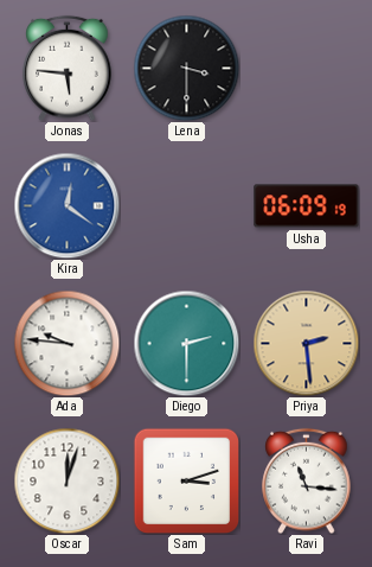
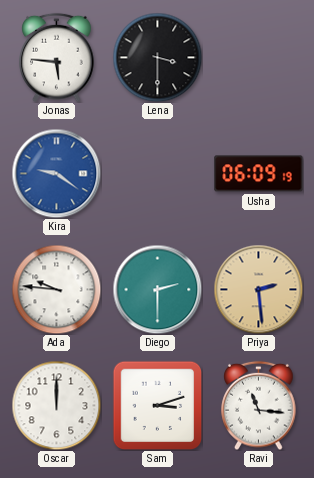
Kira: 12:21 -> 9:21
Oscar: 12:03 -> 12:00
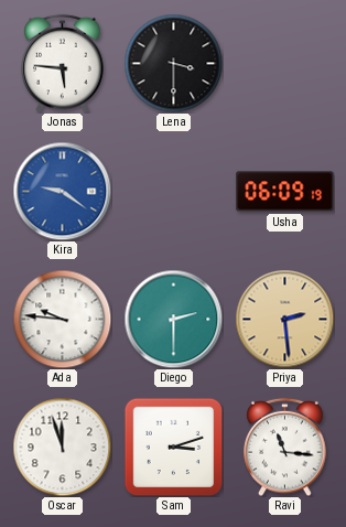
Oscar: 12:00 -> 11:57
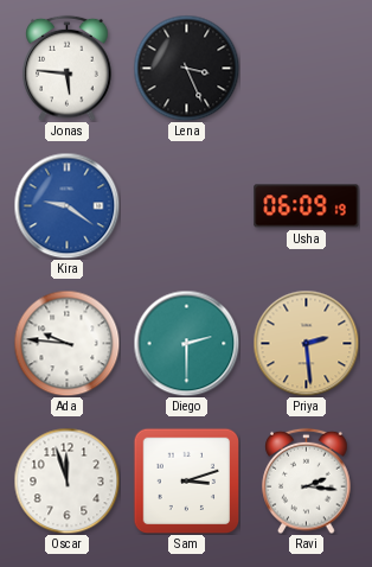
Lena: 3:30 -> 3:26
Ravi: 11:16 -> 2:16
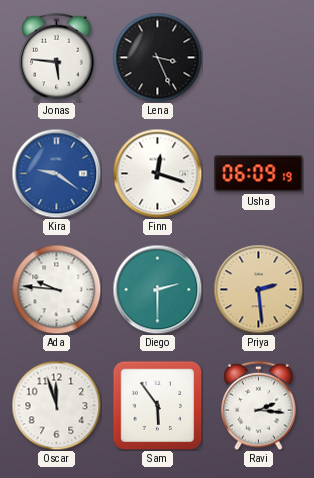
Finn: none -> 12:18
Sam: 3:12 -> 5:54
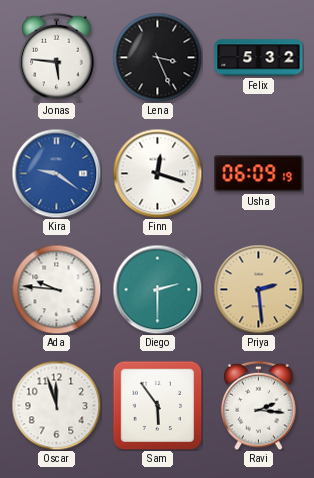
Felix: none -> 5:32
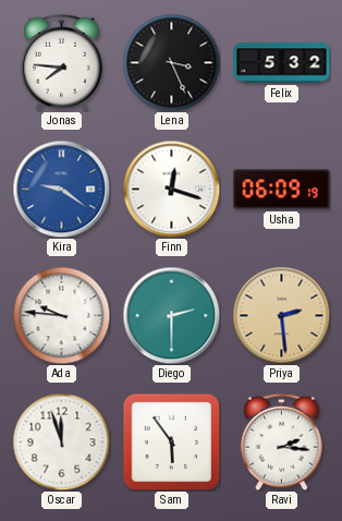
Jonas: 5:46 -> 7:46
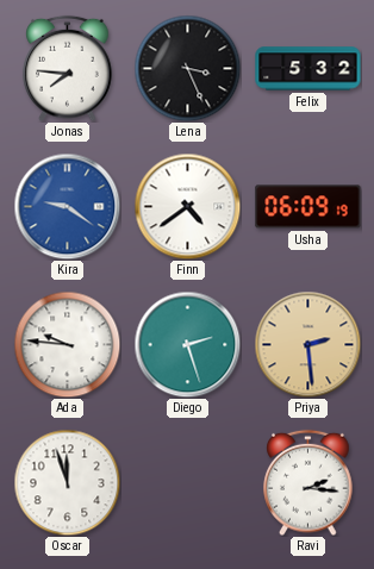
Finn: 12:18 -> 4:39
Diego: 2:30 -> 2:27
Sam: 5:54 -> none
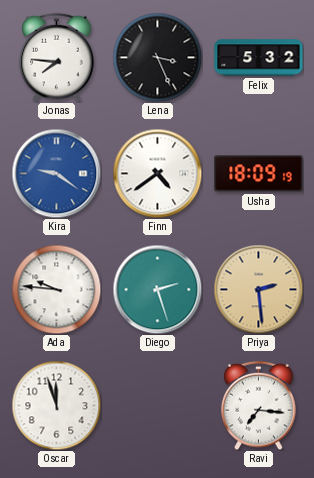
Usha: 06:09 -> 18:09
Ravi: 2:16 -> 7:16
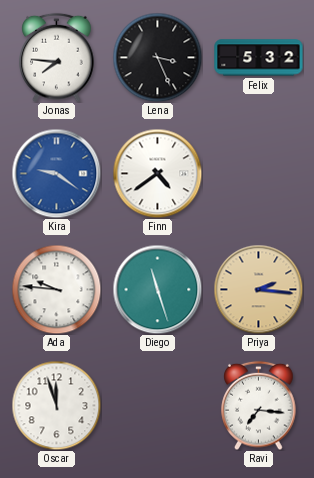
Usha: 18:09 -> none
Diego: 2:27 -> 11:27
Priya: 2:29 -> 2:16
